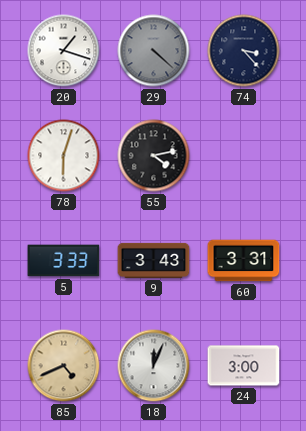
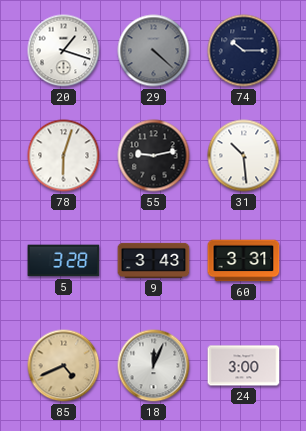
74: 3:23 -> 10:15
55: 4:13 -> 9:13
31: none -> 10:29
5: 3:33 -> 3:28
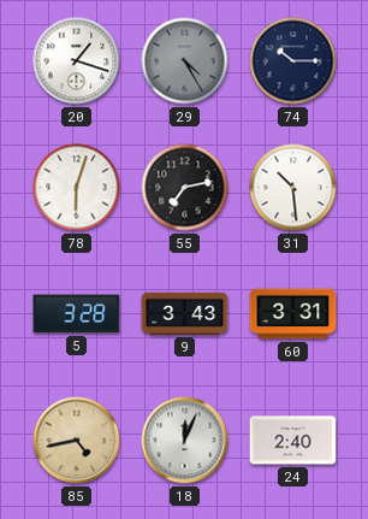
29: 4:22 -> 4:25
55: 9:13 -> 7:13
85: 4:41 -> 4:43
24: 3:00 -> 2:40
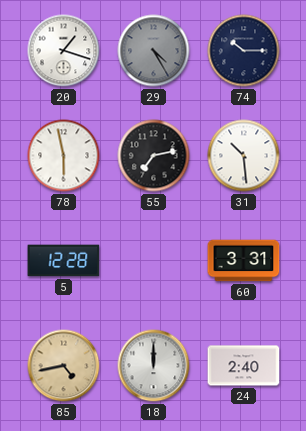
78: 6:03 -> 5:58
5: 3:28 -> 12:28
9: 3:43 -> none
18: 12:04 -> 12:00
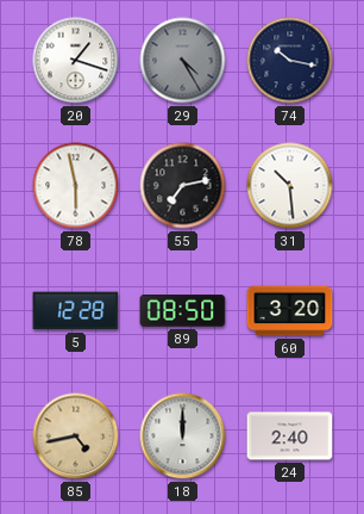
74: 10:15 -> 10:17
89: none -> 08:50
60: 3:31 -> 3:20
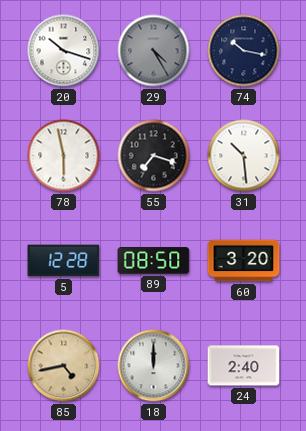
20: 1:18 -> 10:18
55: 7:13 -> 7:18
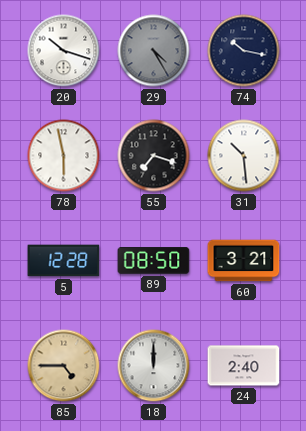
60: 3:20 -> 3:21
85: 4:43 -> 4:45
